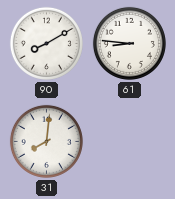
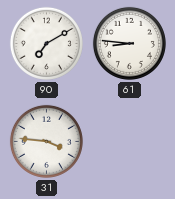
90: 8:10 -> 7:10
31: 8:01 -> 3:46
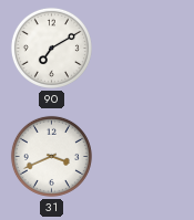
61: 8:46 -> none
31: 3:46 -> 3:41
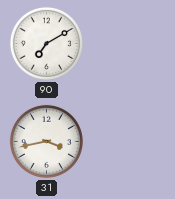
31: 3:41 -> 3:43
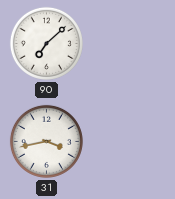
90: 7:10 -> 7:08
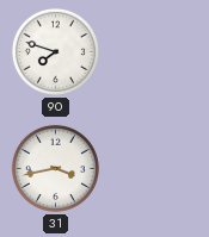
90: 7:08 -> 7:48
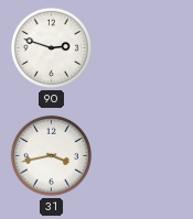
90: 7:48 -> 2:48
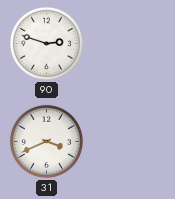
31: 3:43 -> 3:41
